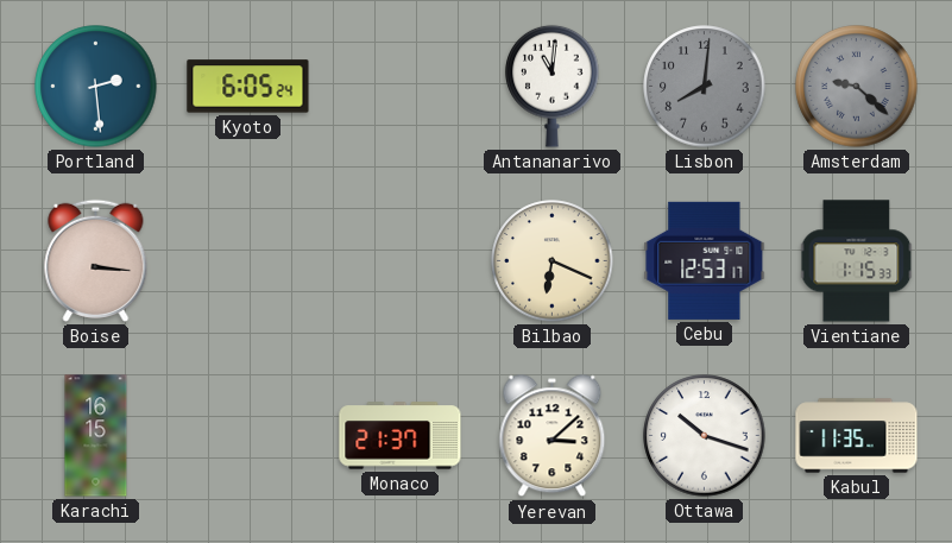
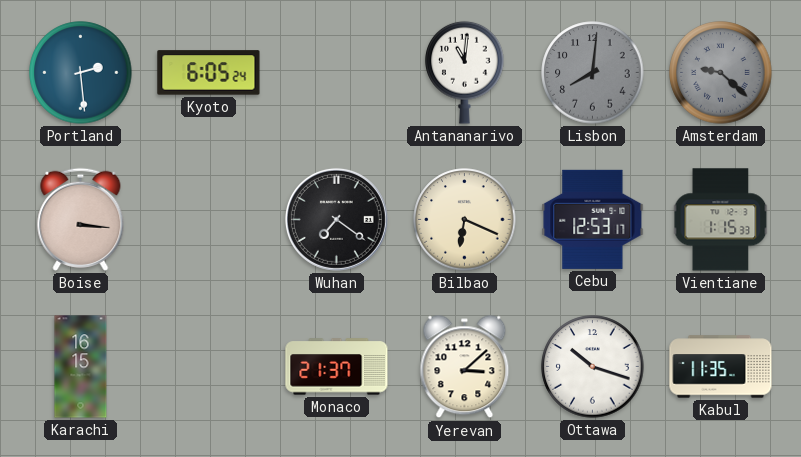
Wuhan: none -> 7:21
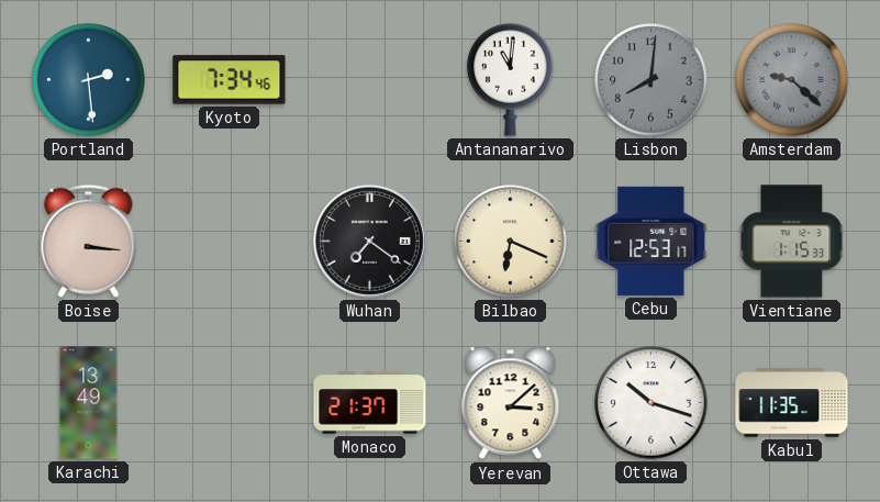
Kyoto: 6:05 -> 7:34
Karachi: 16:15 -> 13:49
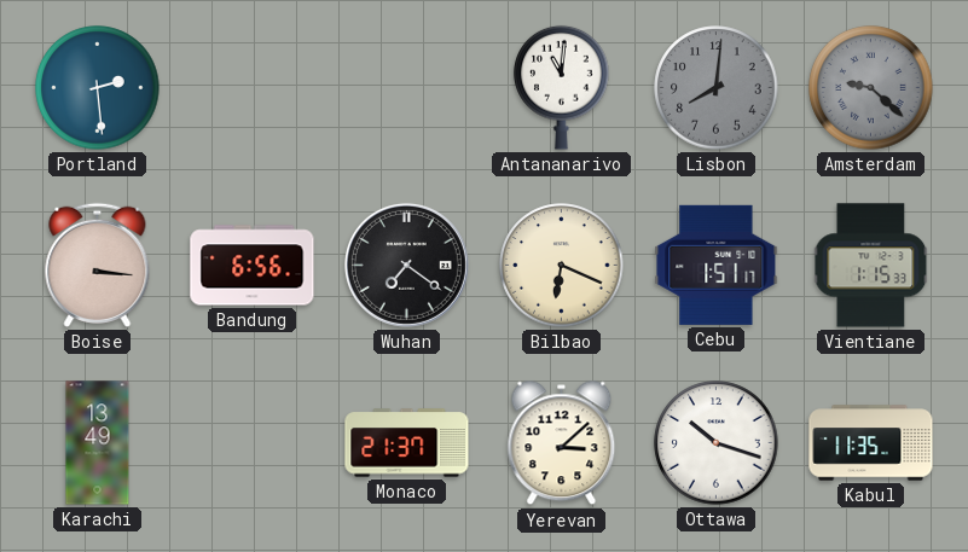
Kyoto: 7:34 -> none
Bandung: none -> 6:56
Cebu: 12:53 -> 1:51
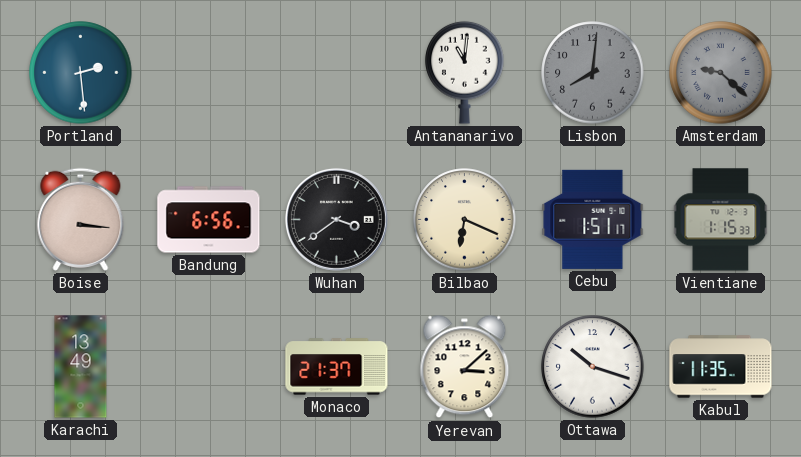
Wuhan: 7:21 -> 3:39
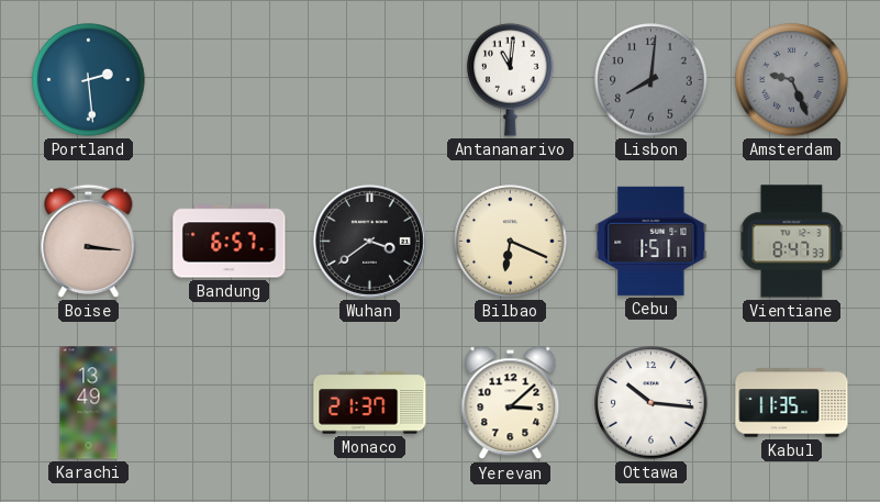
Amsterdam: 9:22 -> 9:26
Bandung: 6:56 -> 6:57
Vientiane: 1:15 -> 8:47
Ottawa: 10:18 -> 10:16
